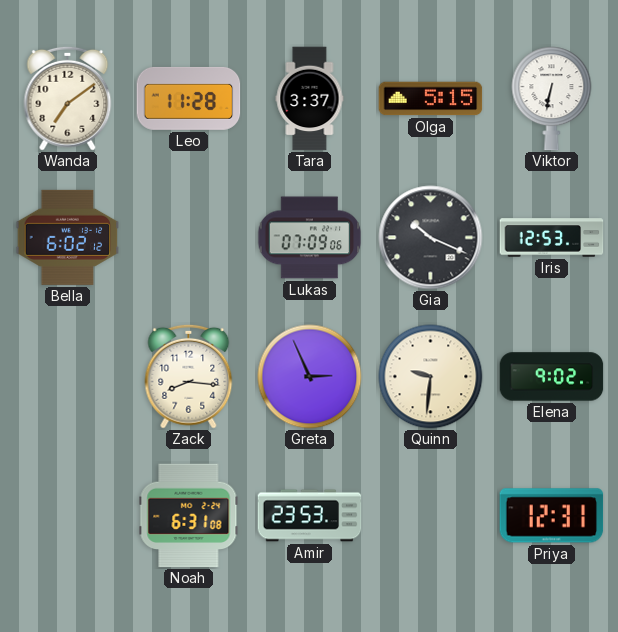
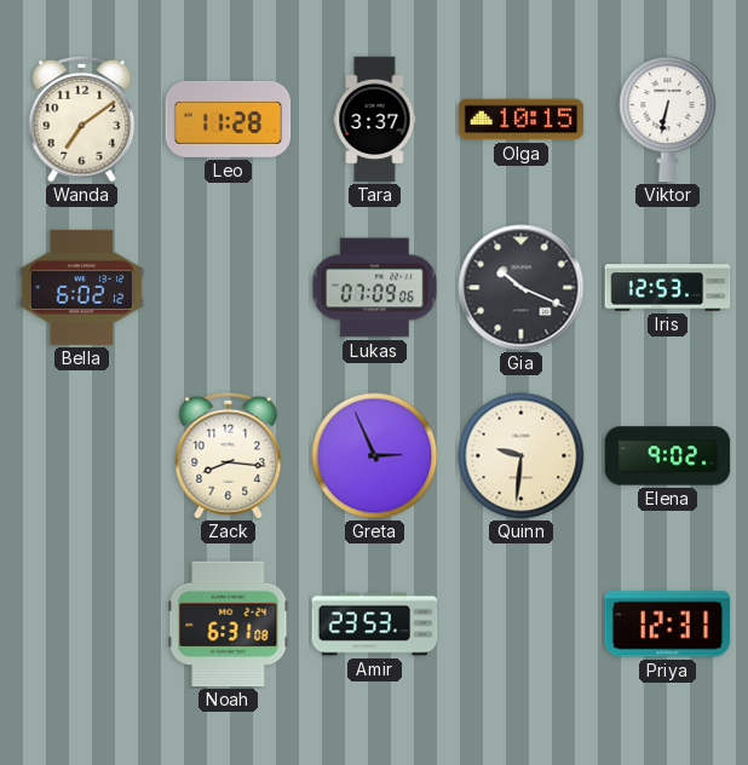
Olga: 5:15 -> 10:15
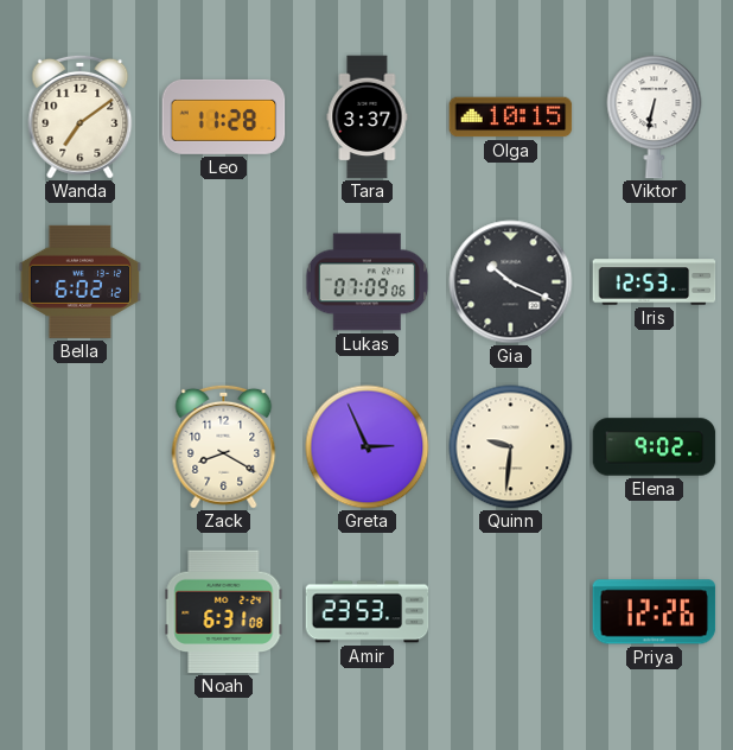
Zack: 8:16 -> 8:20
Priya: 12:31 -> 12:26
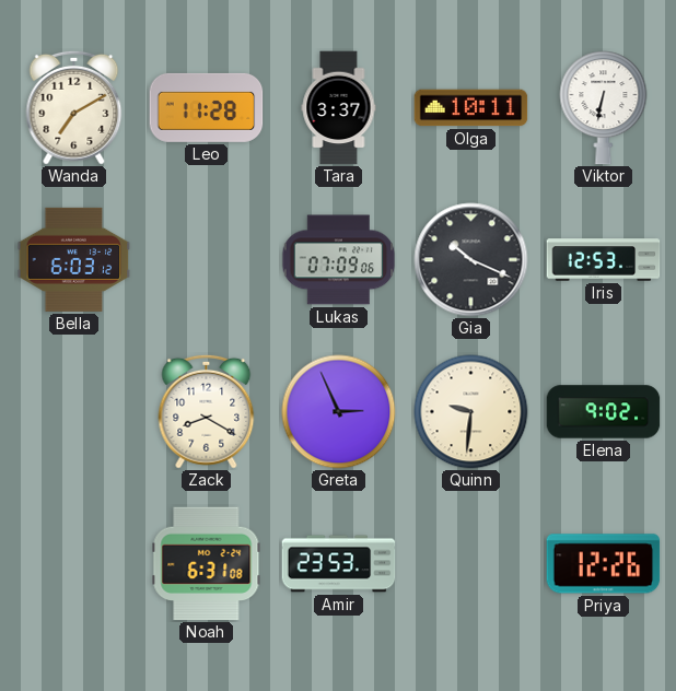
Wanda: 7:09 -> 7:10
Olga: 10:15 -> 10:11
Bella: 6:02 -> 6:03
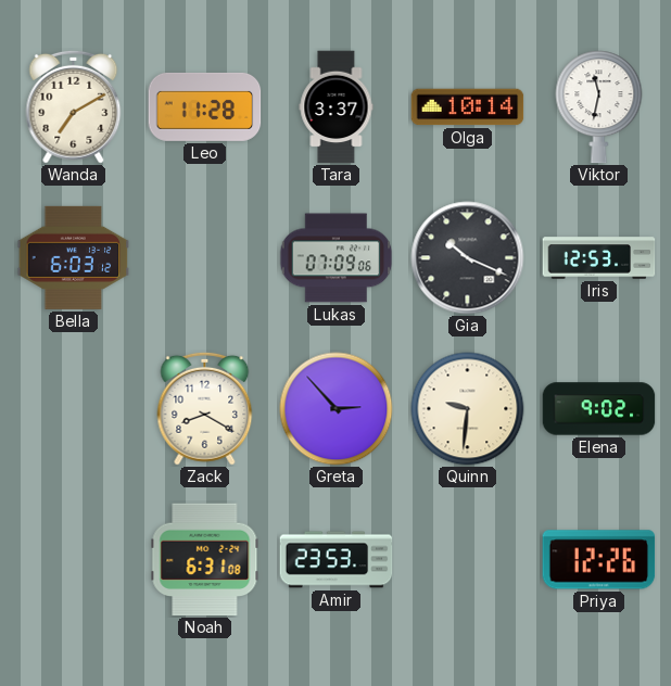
Olga: 10:11 -> 10:14
Viktor: 6:32 -> 11:32
Greta: 2:56 -> 2:53
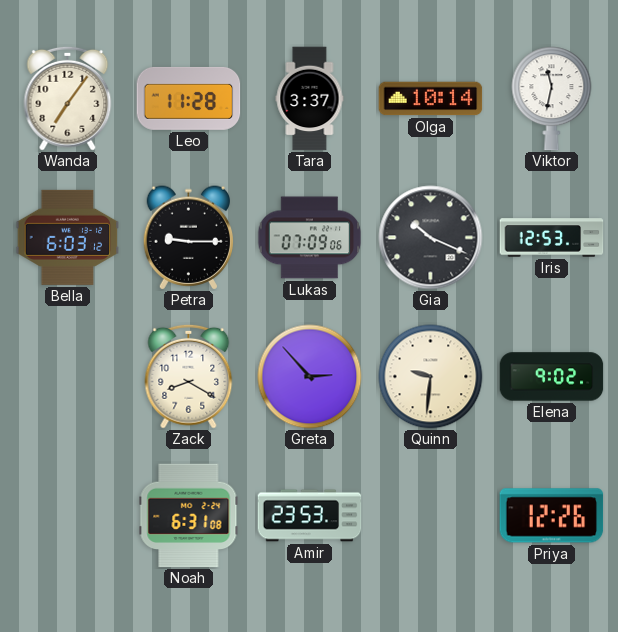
Wanda: 7:10 -> 7:06
Petra: none -> 9:15
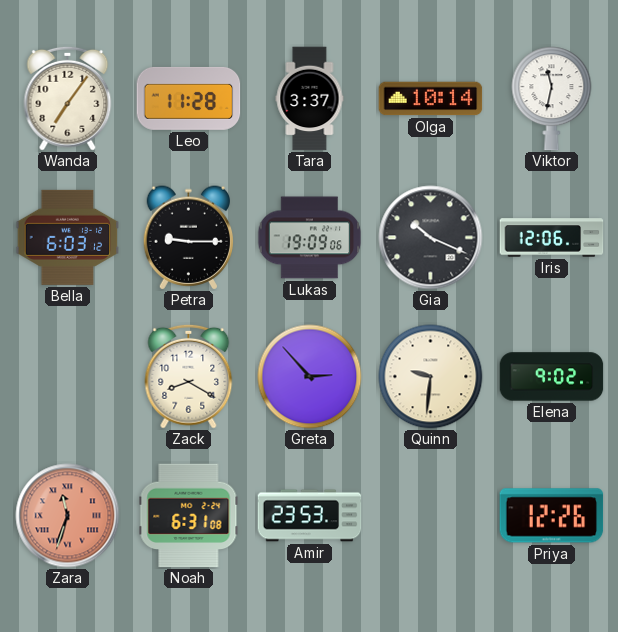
Lukas: 07:09 -> 19:09
Iris: 12:53 -> 12:06
Zara: none -> 11:33
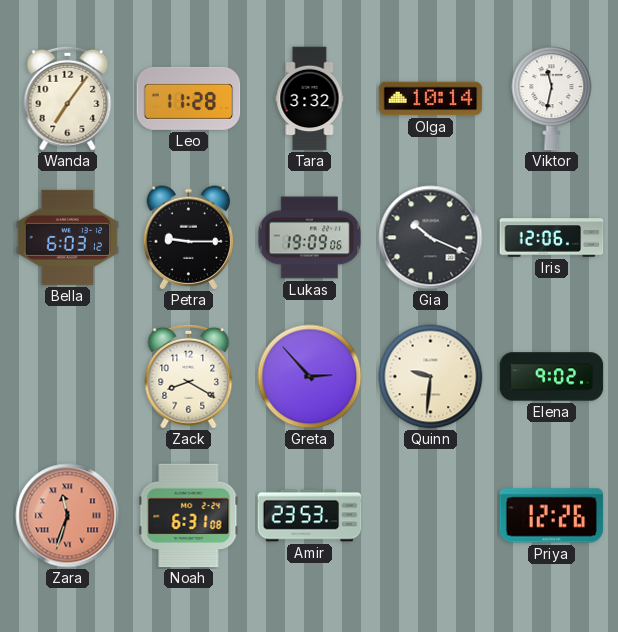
Tara: 3:37 -> 3:32
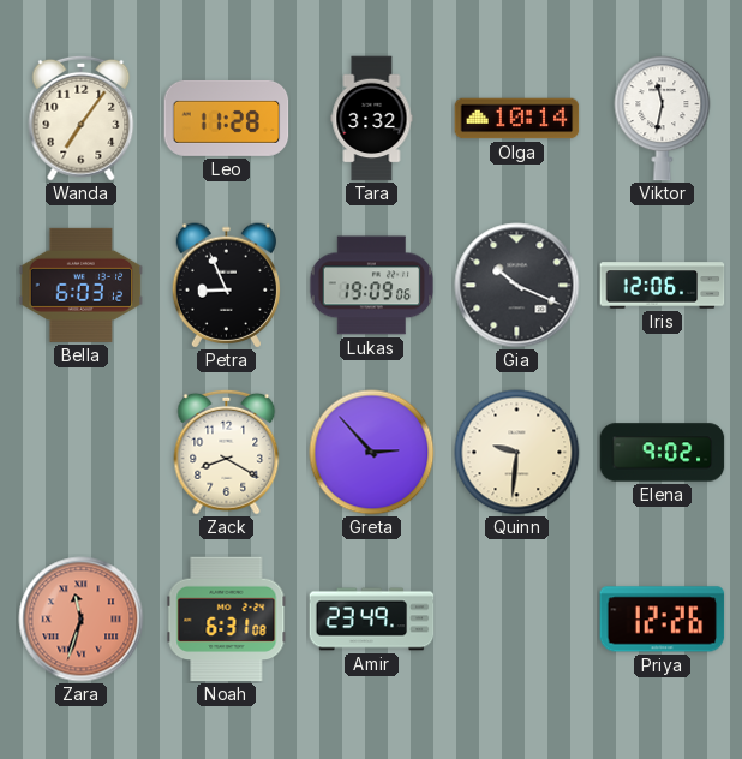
Petra: 9:15 -> 8:56
Amir: 23:53 -> 23:49
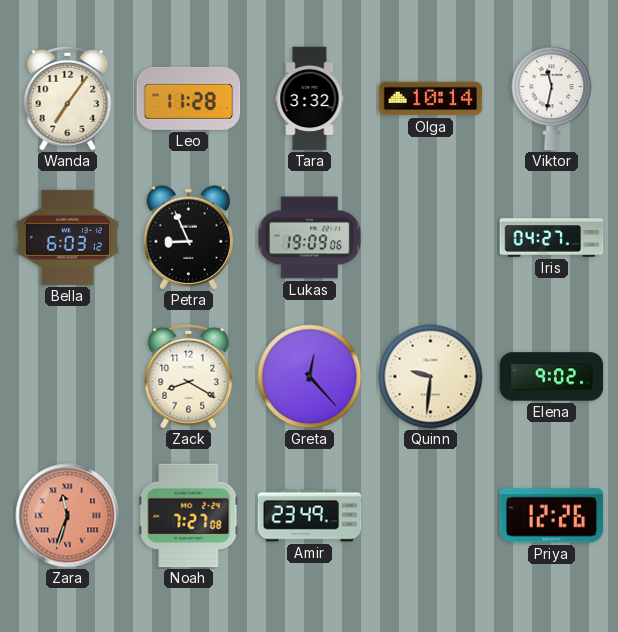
Gia: 10:19 -> none
Iris: 12:06 -> 04:27
Greta: 2:53 -> 12:23
Noah: 6:31 -> 7:27
